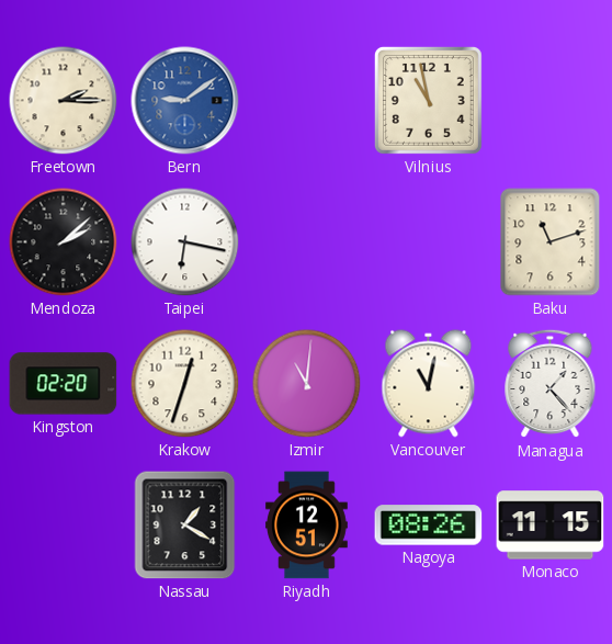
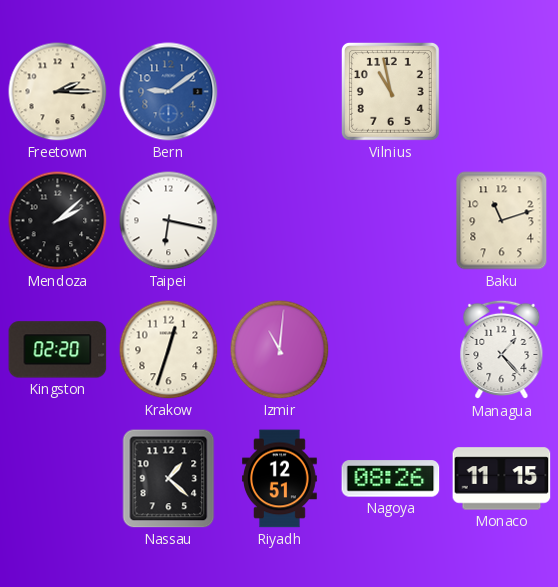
Vancouver: 11:02 -> none
Nassau: 1:20 -> 1:22
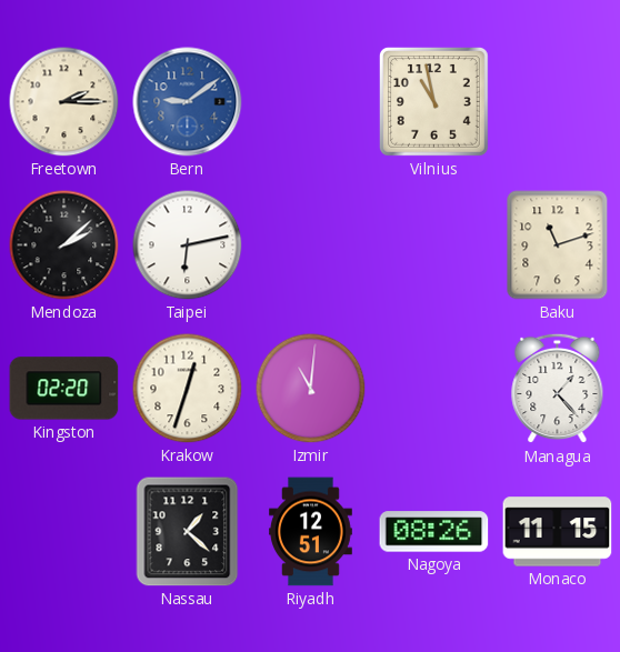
Taipei: 6:17 -> 6:13
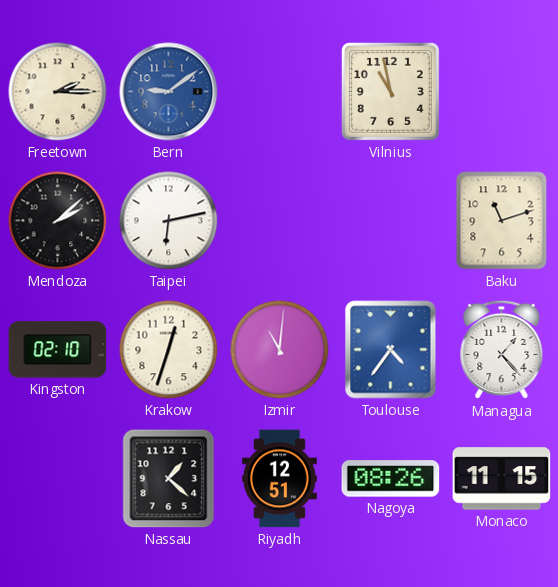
Kingston: 02:20 -> 02:10
Toulouse: none -> 4:36
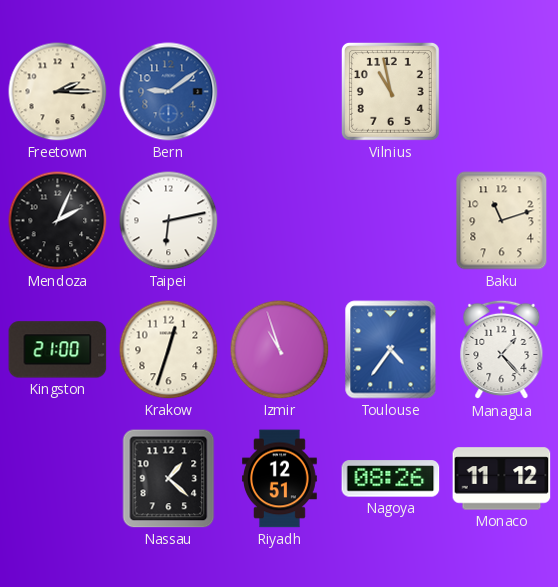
Mendoza: 2:08 -> 2:04
Kingston: 02:10 -> 21:00
Izmir: 11:01 -> 10:57
Monaco: 11:15 -> 11:12
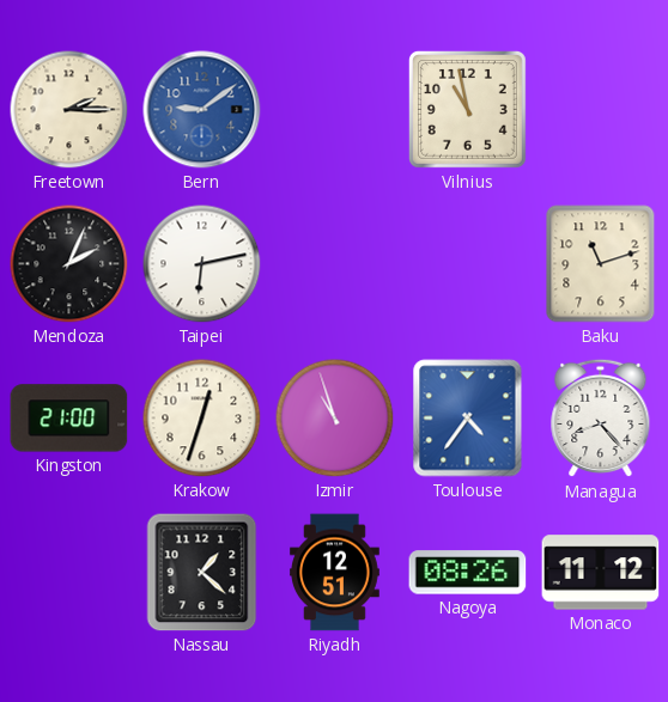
Managua: 1:23 -> 8:23
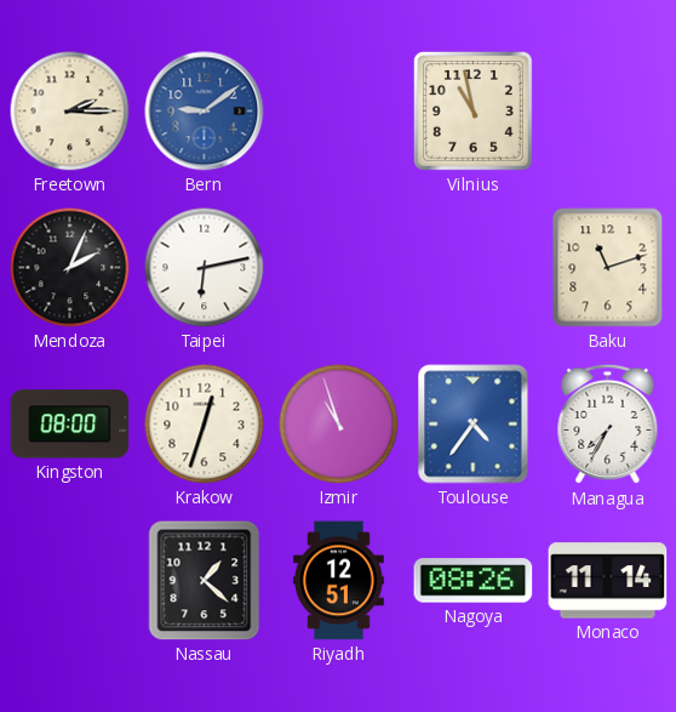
Kingston: 21:00 -> 08:00
Managua: 8:23 -> 7:35
Monaco: 11:12 -> 11:14
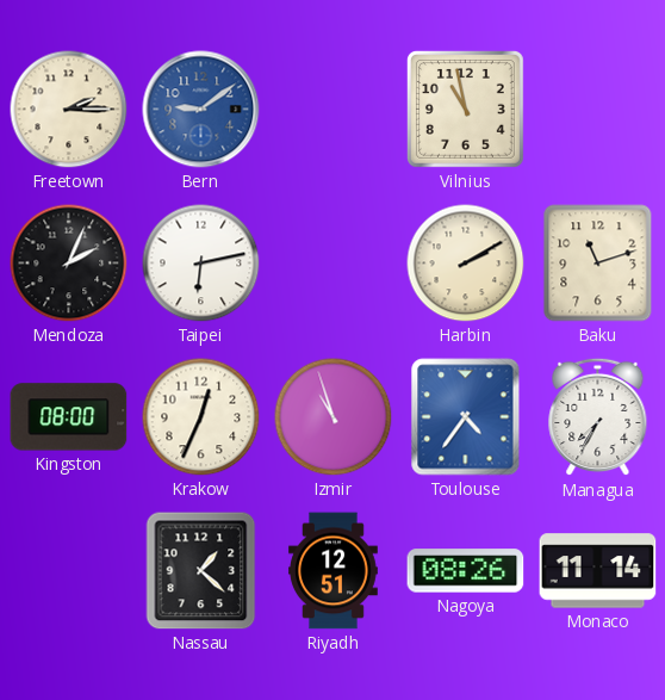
Harbin: none -> 2:10
Krakow: 12:33 -> 12:34
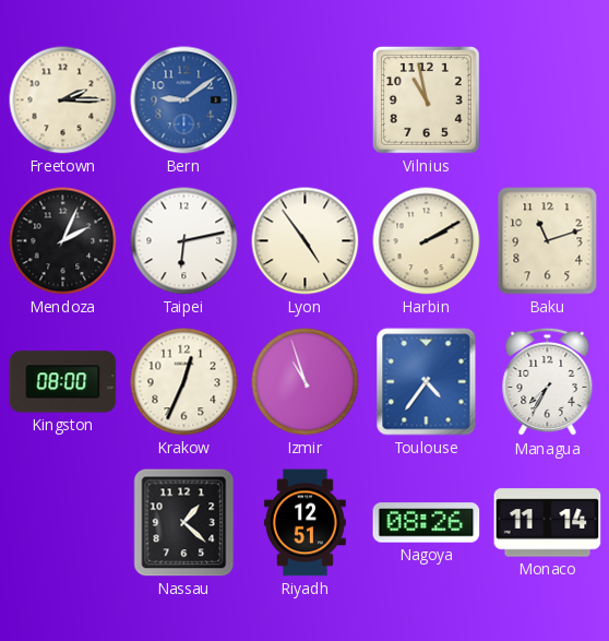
Lyon: none -> 4:54
